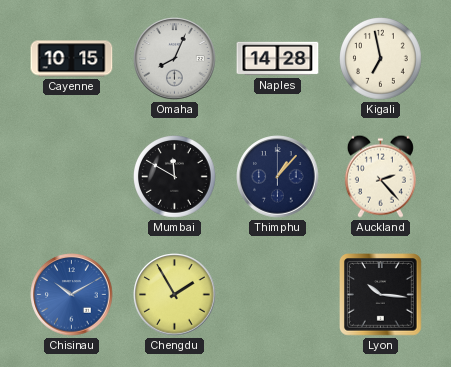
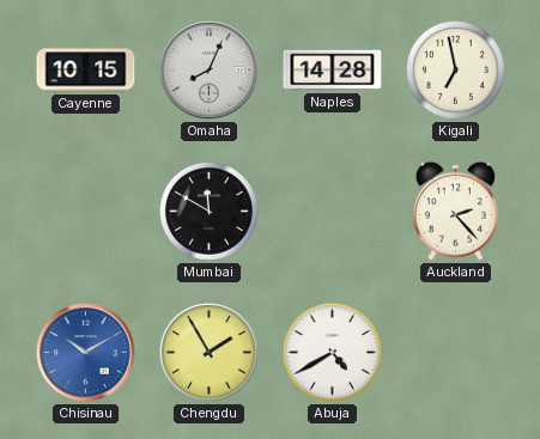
Thimphu: 1:07 -> none
Abuja: none -> 4:40
Lyon: 10:16 -> none
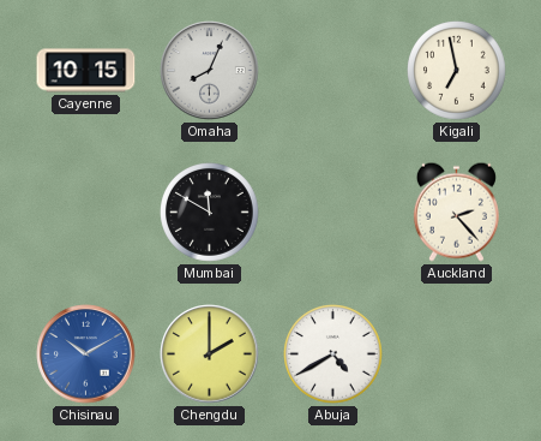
Naples: 14:28 -> none
Chengdu: 1:55 -> 2:00
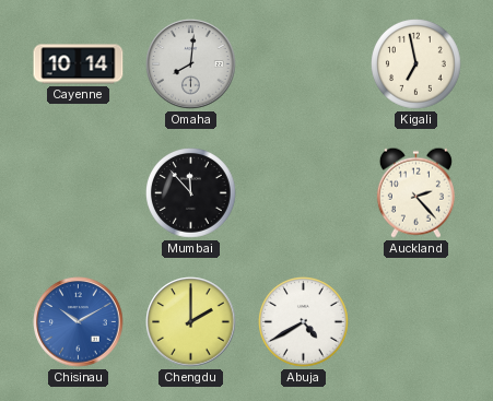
Cayenne: 10:15 -> 10:14
Omaha: 8:04 -> 8:01
Mumbai: 11:50 -> 11:53
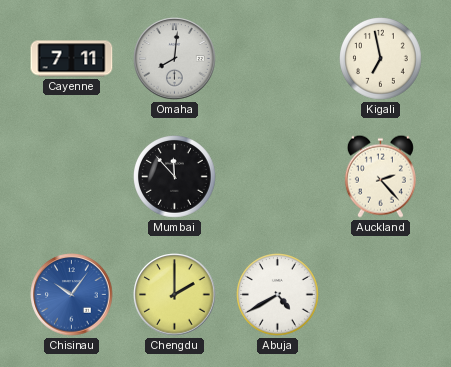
Cayenne: 10:14 -> 7:11
Chisinau: 10:10 -> 10:06
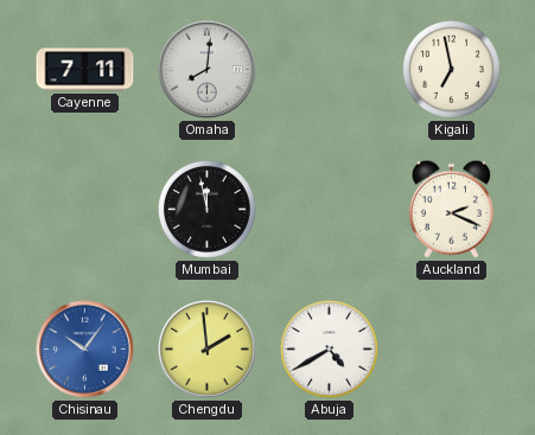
Mumbai: 11:53 -> 11:58
Auckland: 2:23 -> 2:19
Chengdu: 2:00 -> 1:59
